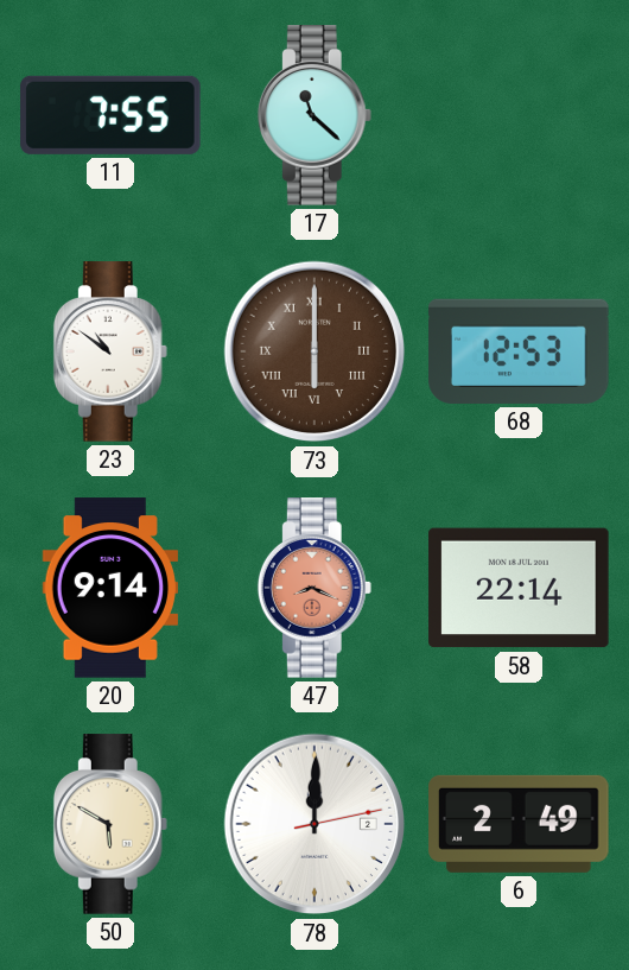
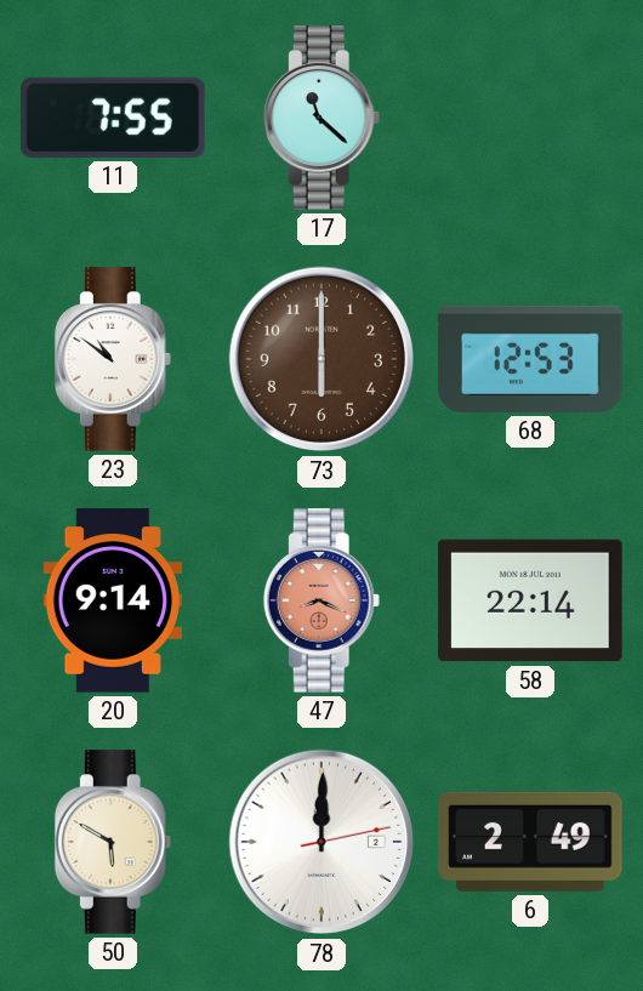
73 numerals: Roman -> Arabic
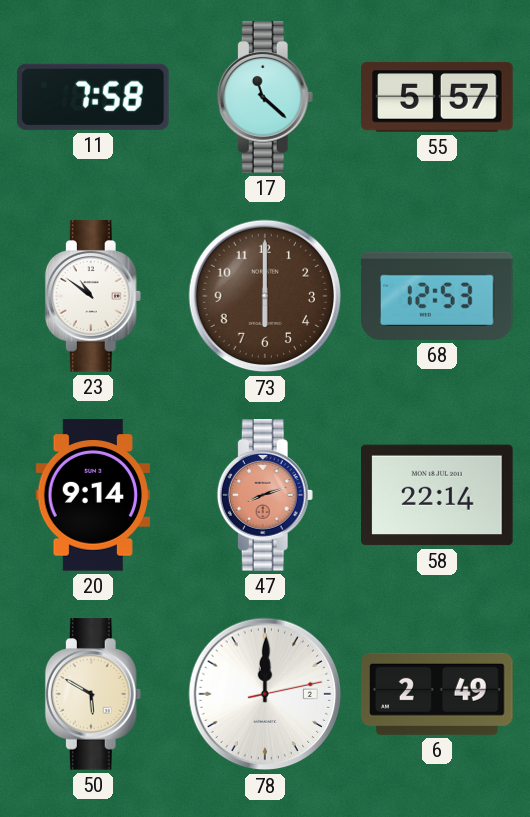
11: 7:55 -> 7:58
55: none -> 5:57
47: 8:19 -> 8:12
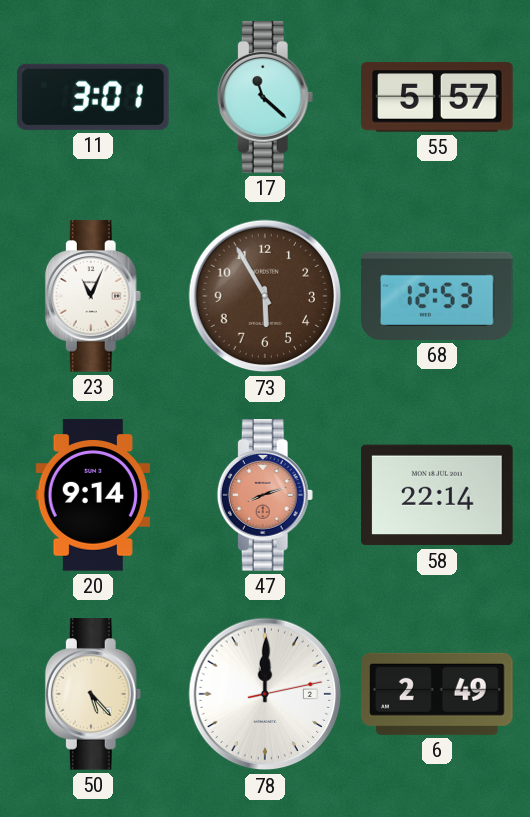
11: 7:58 -> 3:01
23: 10:51 -> 11:04
73: 6:00 -> 5:55
50: 5:50 -> 5:23
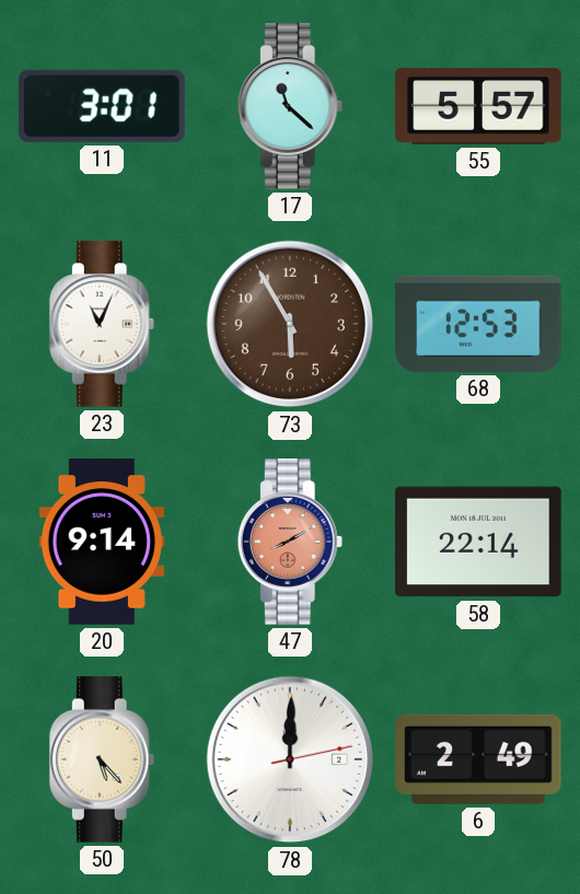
47: 8:12 -> 8:10
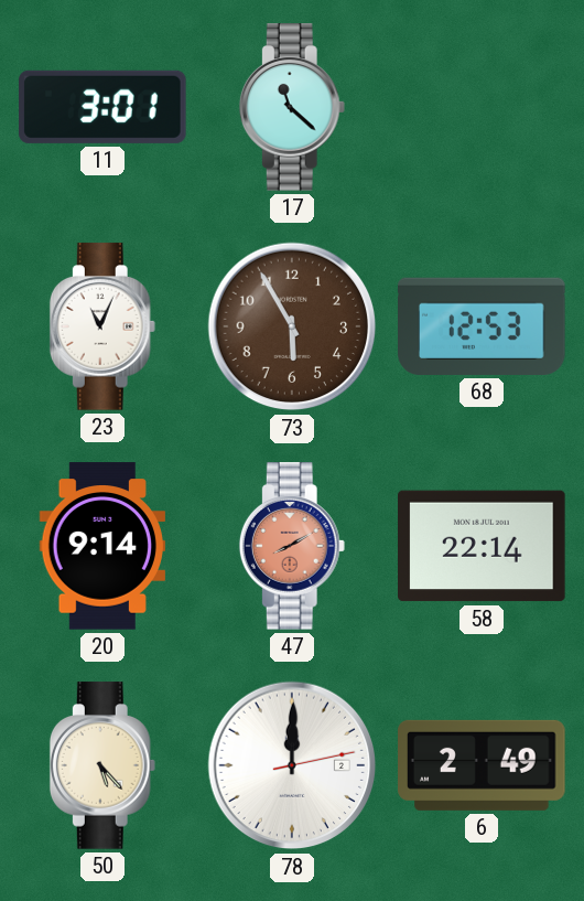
55: 5:57 -> none
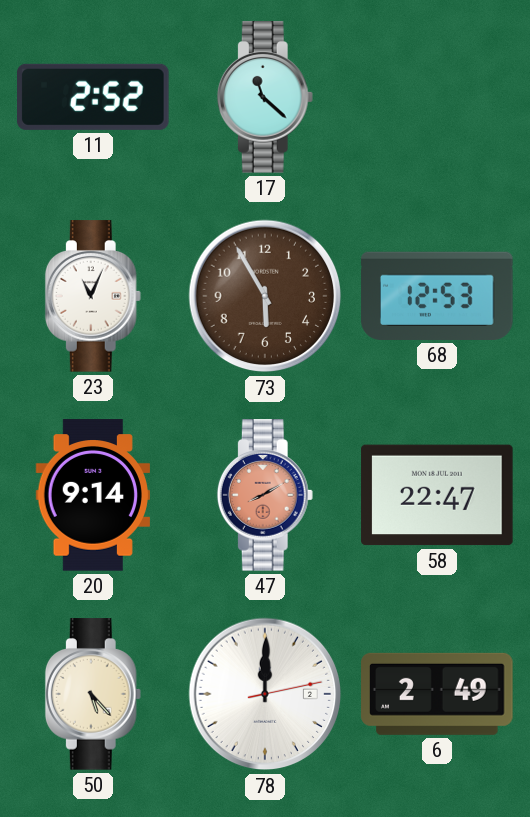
11: 3:01 -> 2:52
58: 22:14 -> 22:47
